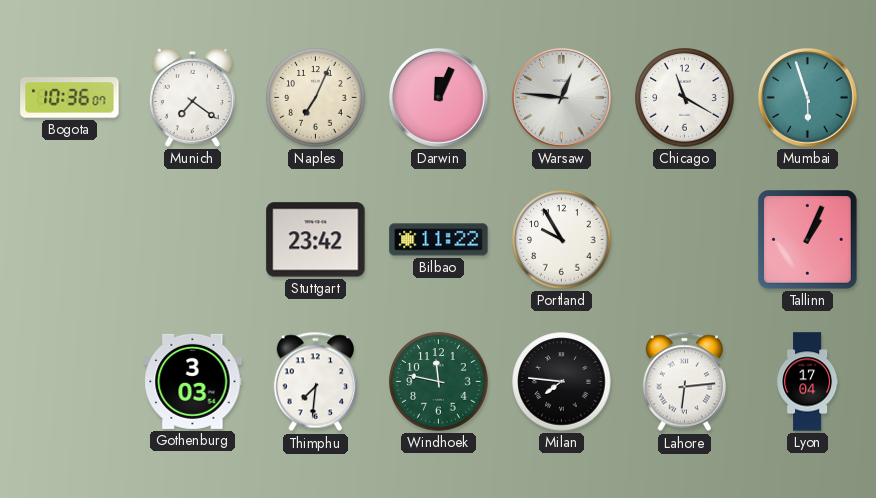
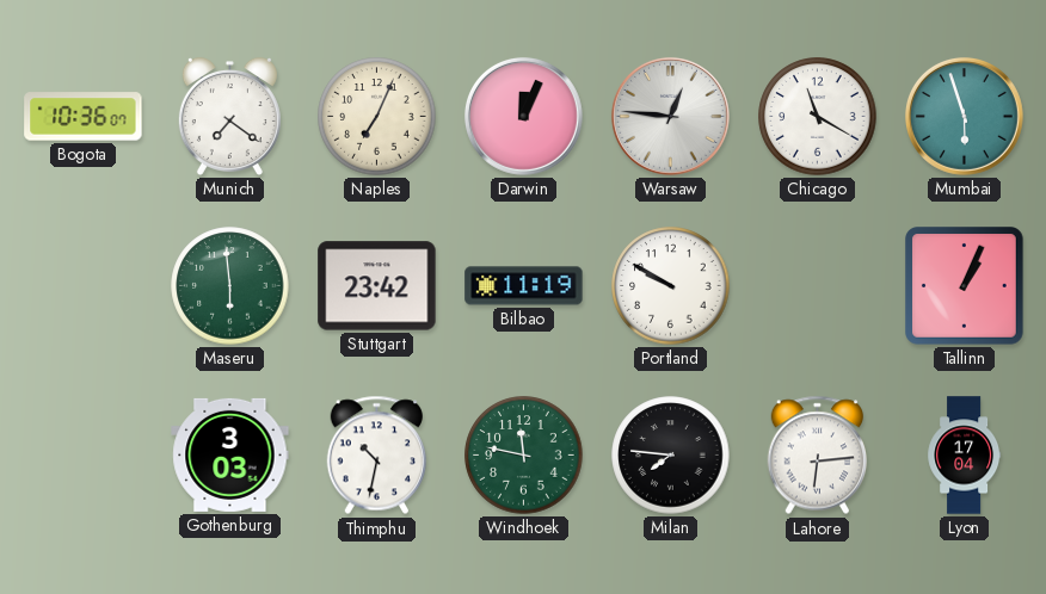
Maseru: none -> 5:59
Bilbao: 11:22 -> 11:19
Portland: 9:55 -> 9:50
Thimphu: 7:31 -> 10:32
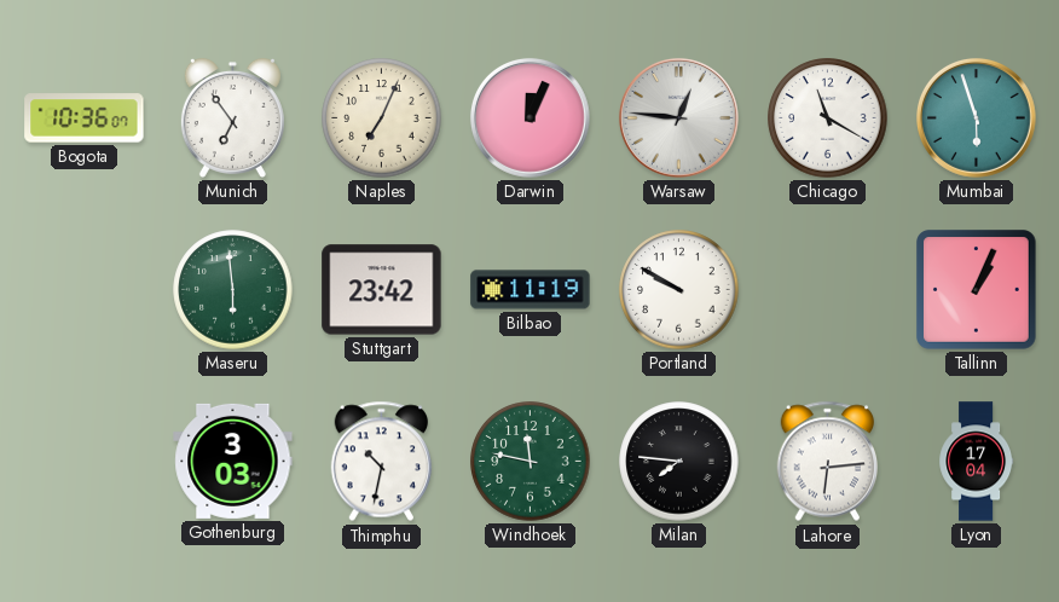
Munich: 7:21 -> 6:54
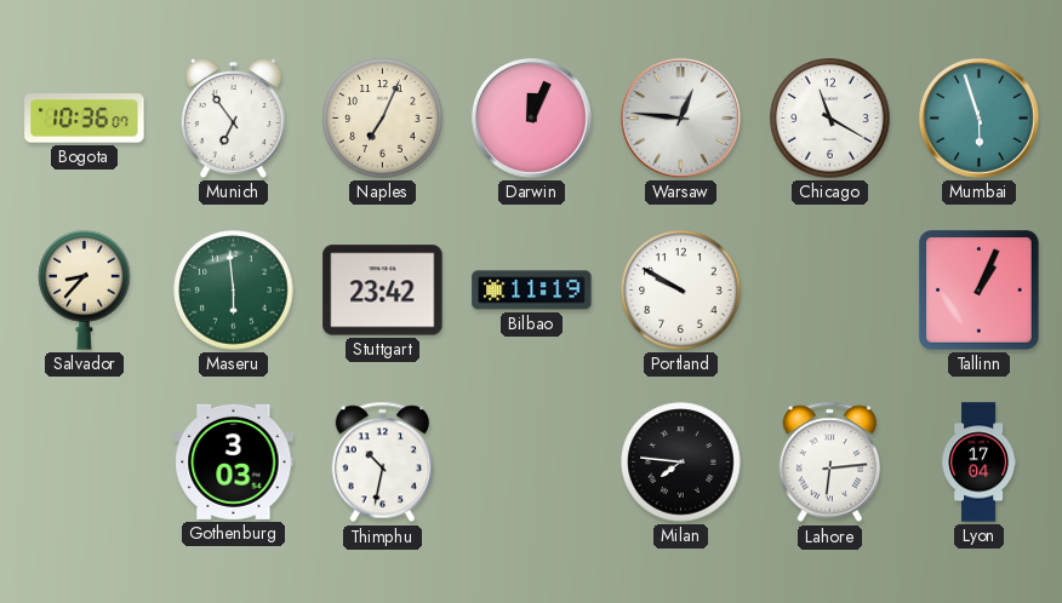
Salvador: none -> 8:37
Windhoek: 11:47 -> none
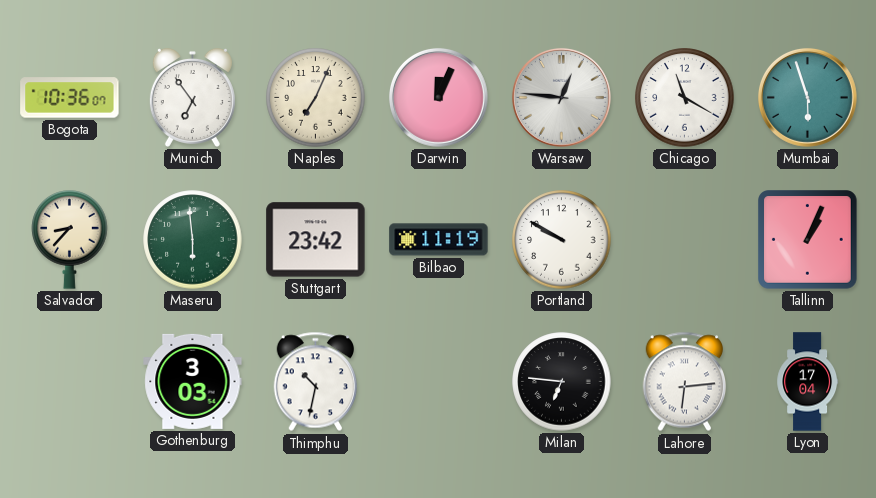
Milan: 7:46 -> 6:46
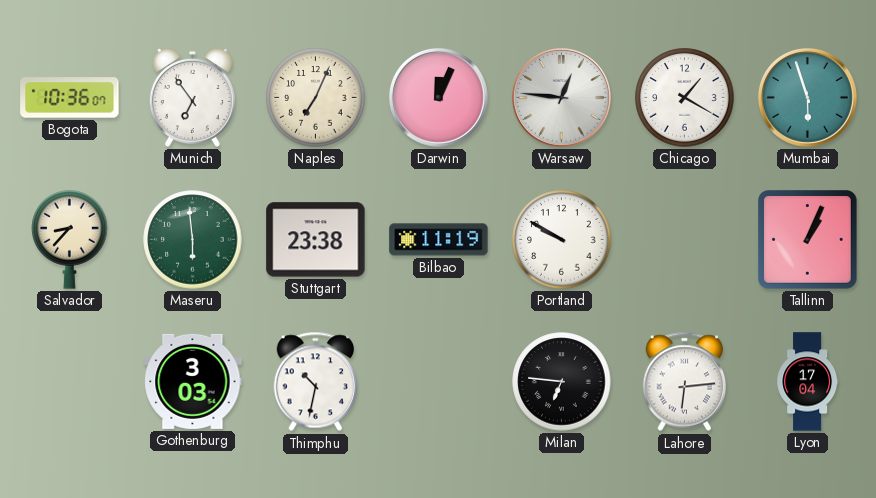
Chicago: 11:20 -> 1:20
Stuttgart: 23:42 -> 23:38
